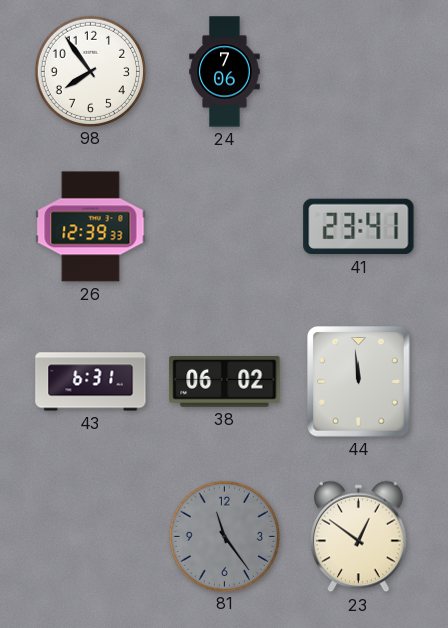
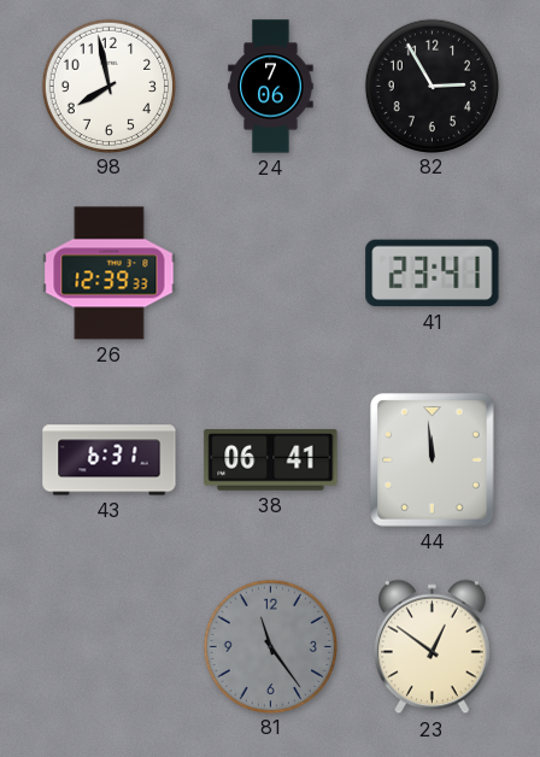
98: 7:54 -> 7:58
82: none -> 2:55
38: 06:02 -> 06:41
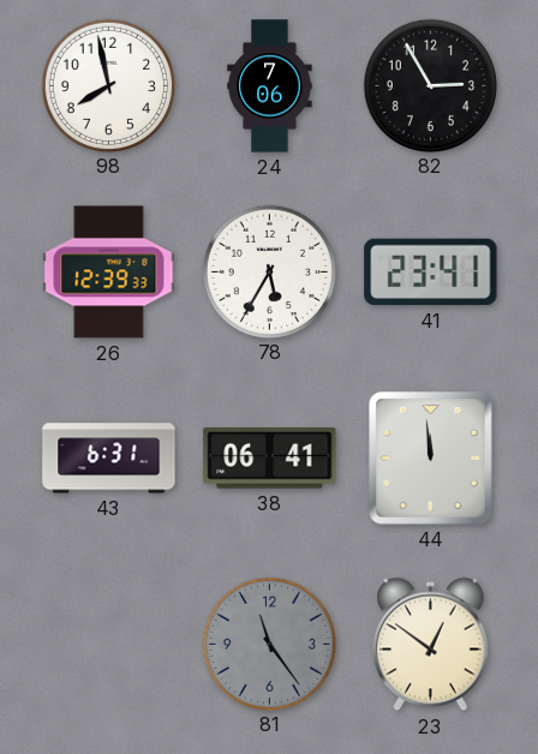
78: none -> 5:35
